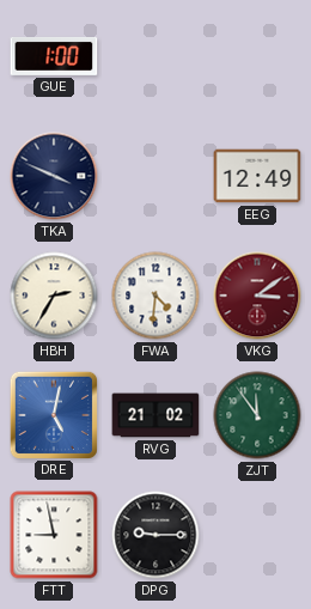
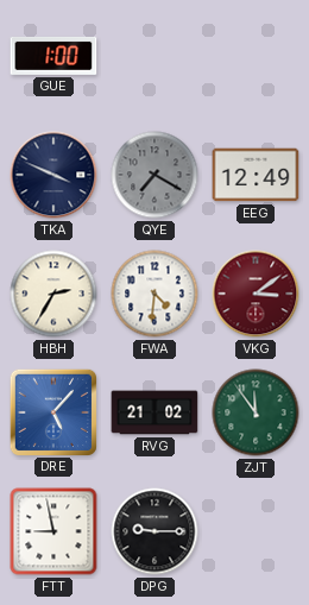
QYE: none -> 7:20
DRE: 5:02 -> 5:07
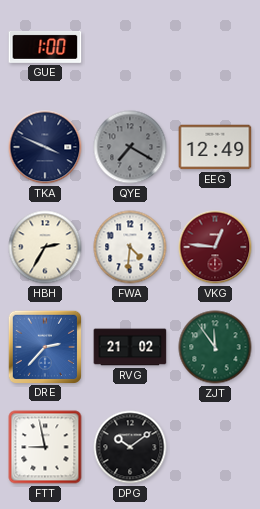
VKG: 3:09 -> 12:46
DRE: 5:07 -> 2:37
DPG: 9:15 -> 10:09
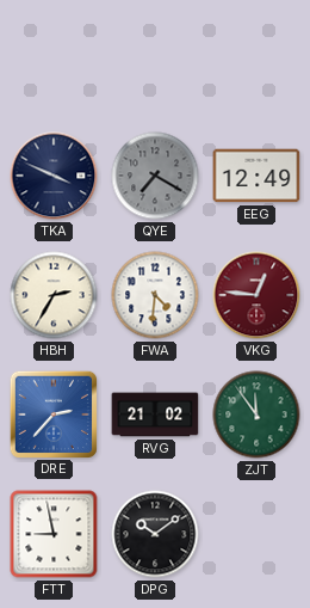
GUE: 1:00 -> none
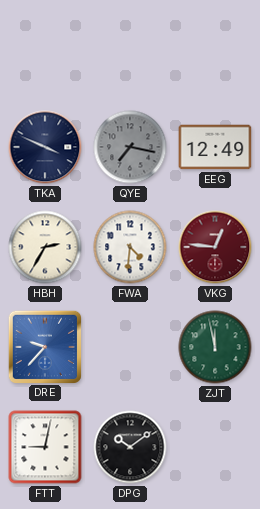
QYE: 7:20 -> 7:17
DRE: 2:37 -> 9:37
RVG: 21:02 -> none
ZJT: 11:54 -> 11:58
FTT: 8:58 -> 9:02
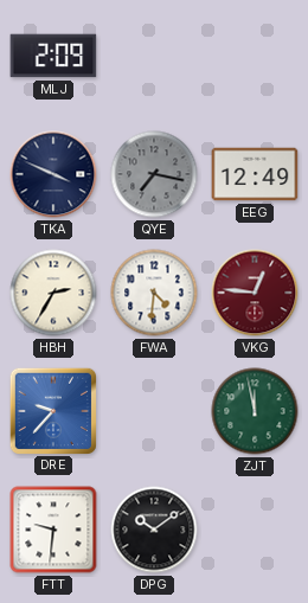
MLJ: none -> 2:09
FTT: 9:02 -> 9:31
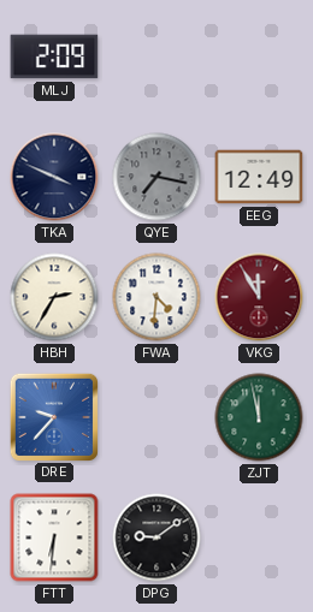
VKG: 12:46 -> 11:55
FTT: 9:31 -> 6:31
DPG: 10:09 -> 9:09
